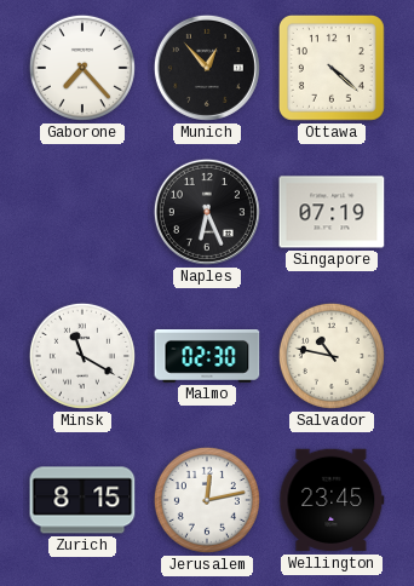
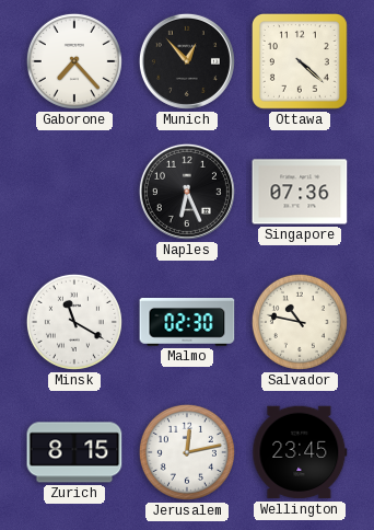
Singapore: 07:19 -> 07:36
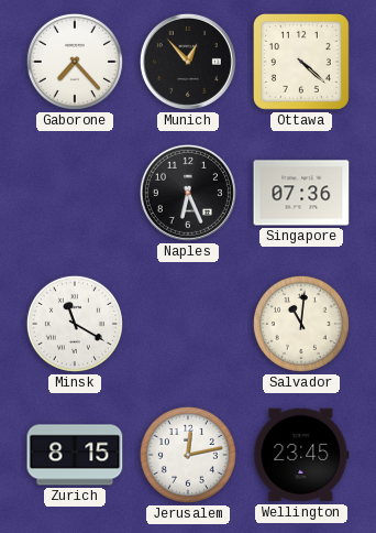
Malmo: 02:30 -> none
Salvador: 10:47 -> 11:01
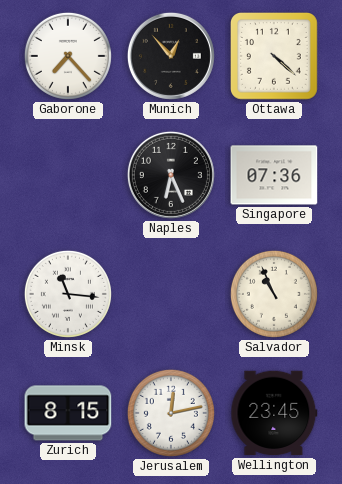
Minsk: 11:20 -> 11:16
Salvador: 11:01 -> 10:56
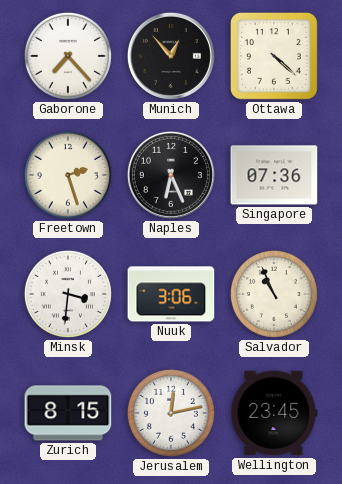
Freetown: none -> 2:27
Minsk: 11:16 -> 3:31
Nuuk: none -> 3:06
